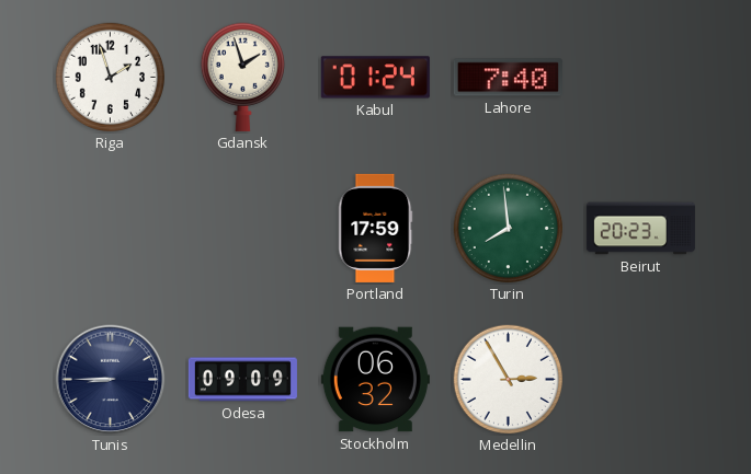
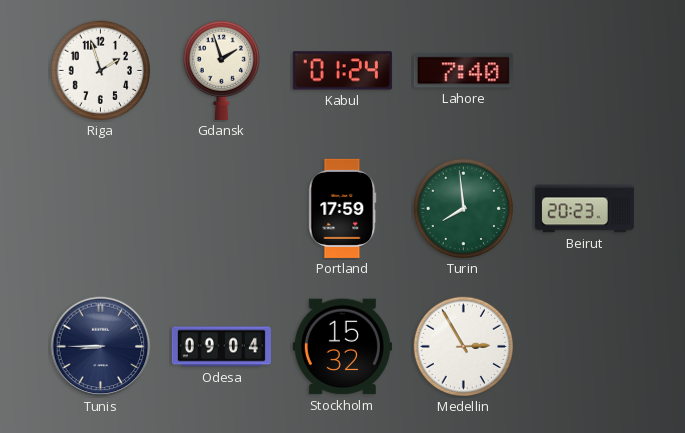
Odesa: 09:09 -> 09:04
Stockholm: 06:32 -> 15:32
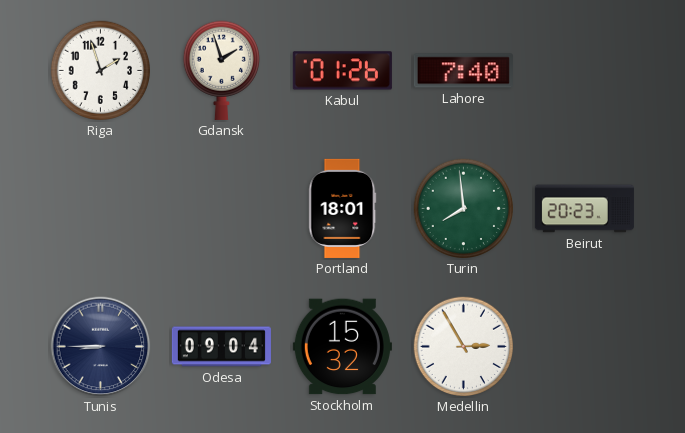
Kabul: 01:24 -> 01:26
Portland: 17:59 -> 18:01
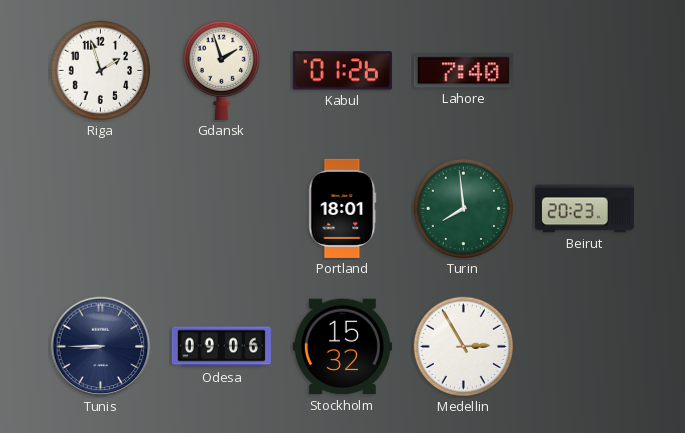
Odesa: 09:04 -> 09:06
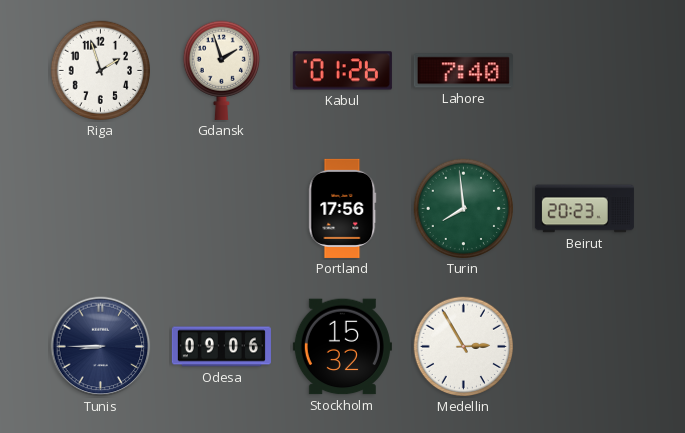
Portland: 18:01 -> 17:56
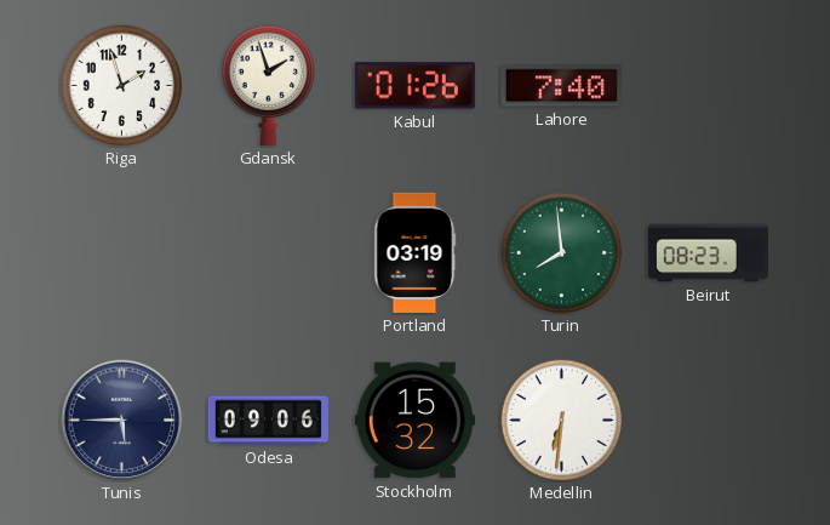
Portland: 17:56 -> 03:19
Beirut: 20:23 -> 08:23
Tunis: 8:45 -> 5:45
Medellin: 2:55 -> 6:31
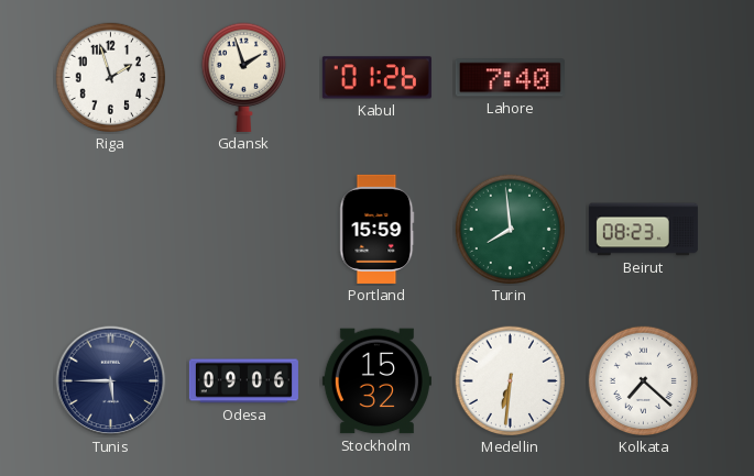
Portland: 03:19 -> 15:59
Kolkata: none -> 7:22
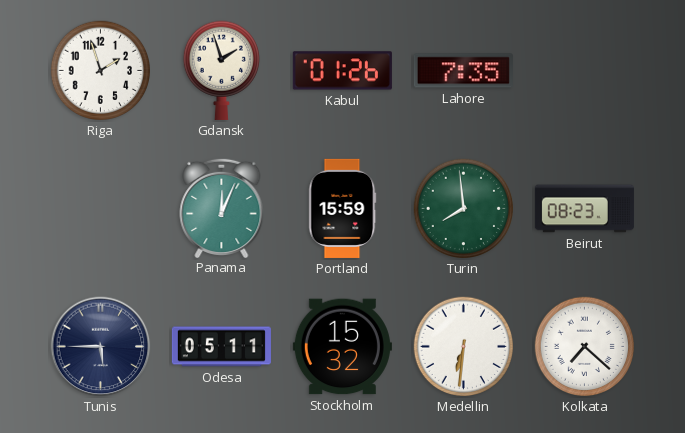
Lahore: 7:40 -> 7:35
Panama: none -> 12:04
Odesa: 09:06 -> 05:11
